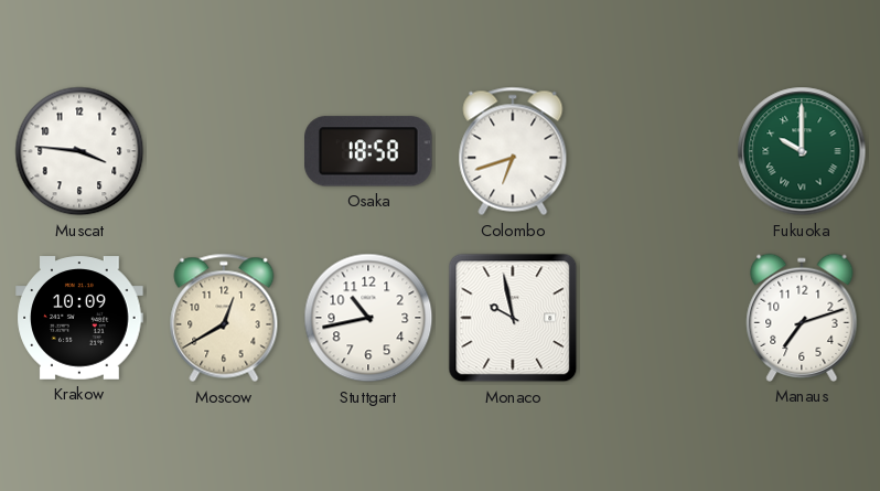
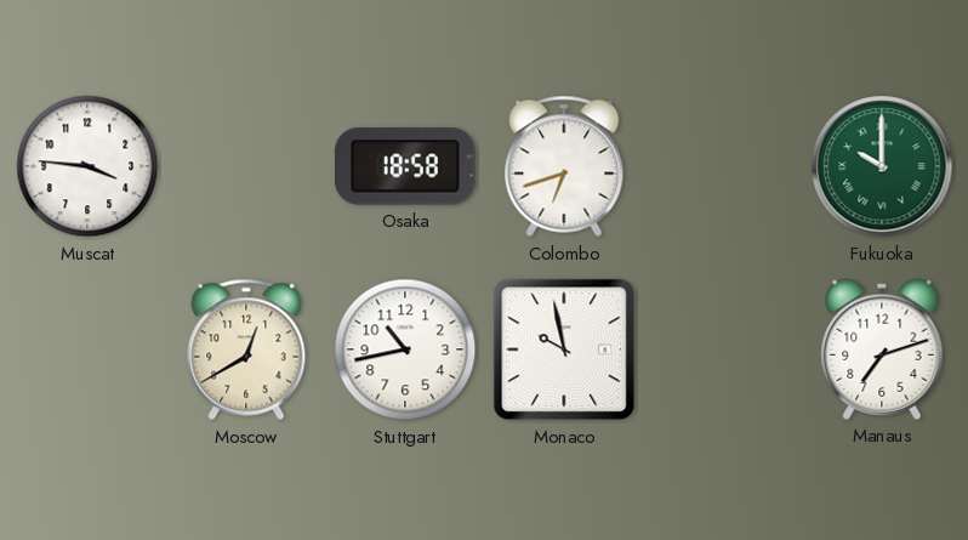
Krakow: 10:09 -> none
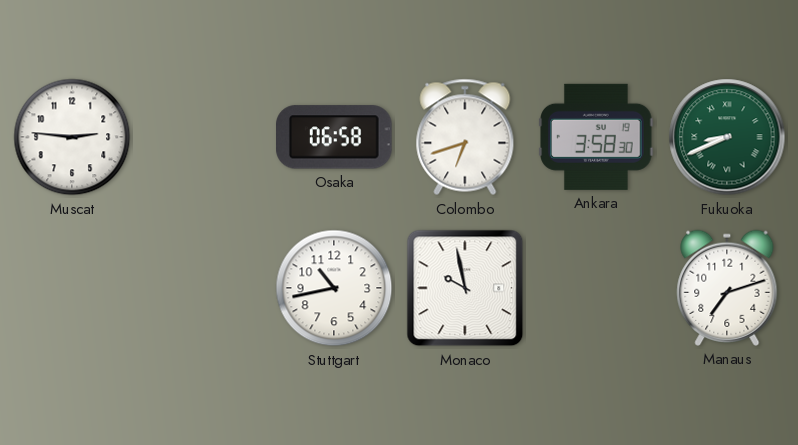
Muscat: 3:46 -> 2:46
Osaka: 18:58 -> 06:58
Ankara: none -> 3:58
Fukuoka: 10:00 -> 8:41
Moscow: 12:40 -> none
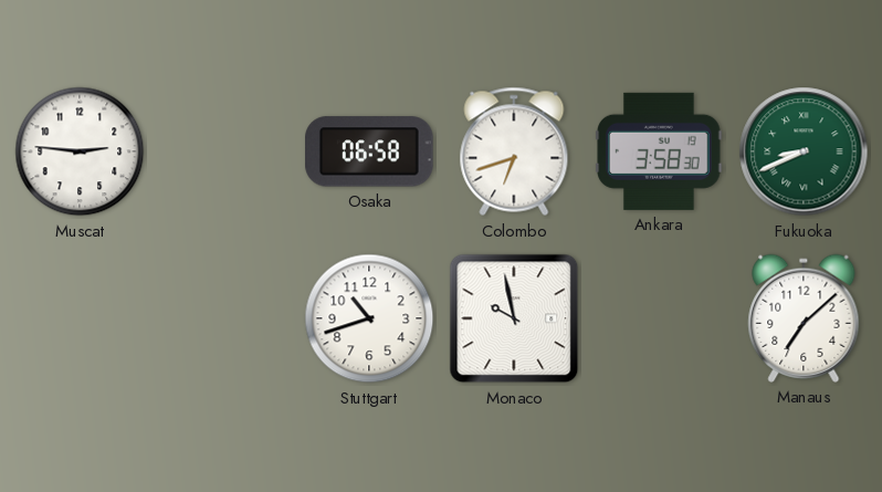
Stuttgart: 10:43 -> 10:42
Manaus: 7:12 -> 7:08
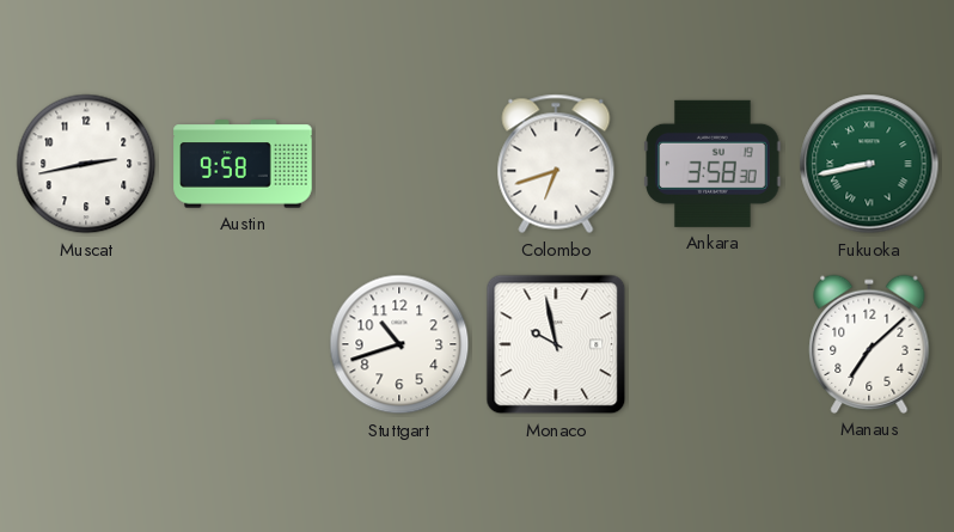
Muscat: 2:46 -> 2:43
Austin: none -> 9:58
Osaka: 06:58 -> none
Fukuoka: 8:41 -> 8:43
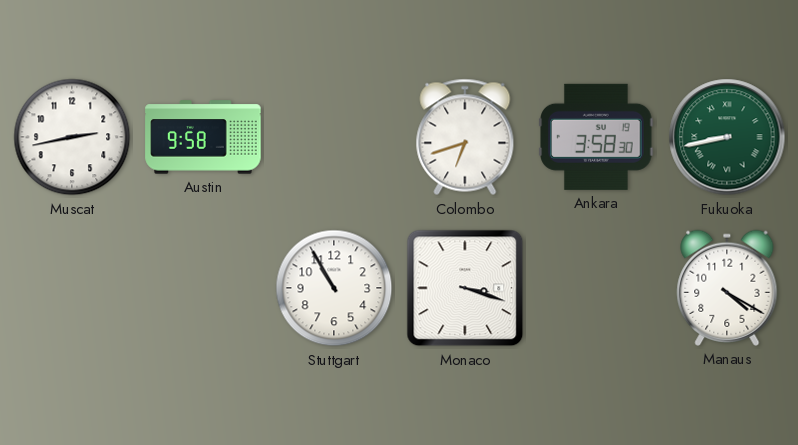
Stuttgart: 10:42 -> 10:55
Monaco: 9:58 -> 3:18
Manaus: 7:08 -> 4:20
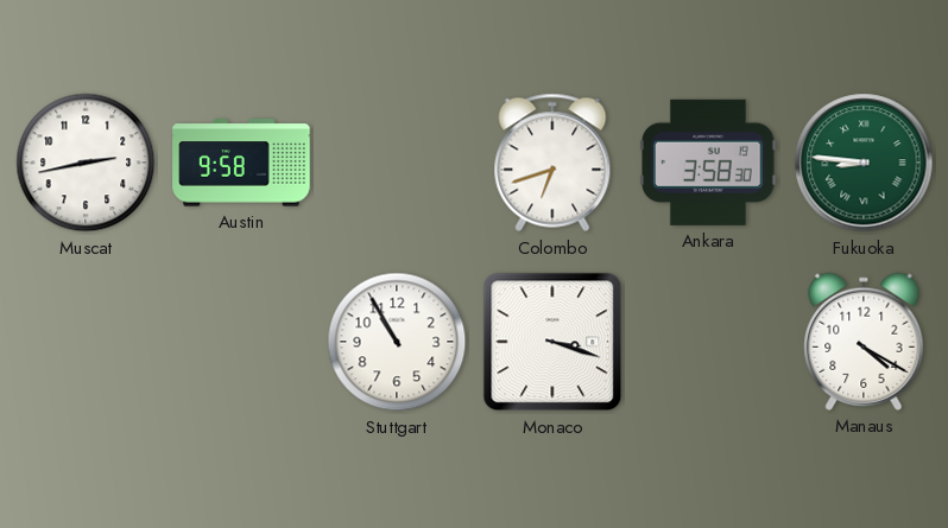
Fukuoka: 8:43 -> 8:46
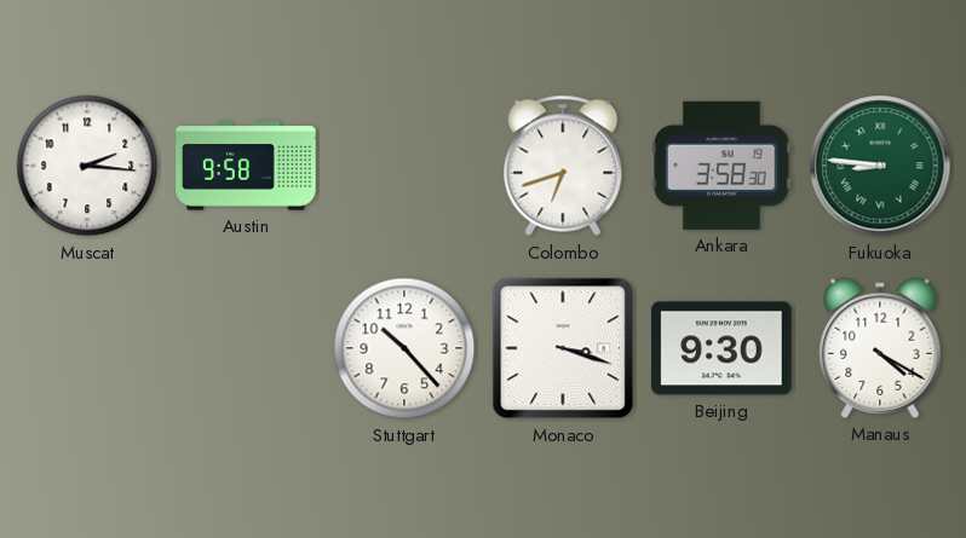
Muscat: 2:43 -> 2:16
Stuttgart: 10:55 -> 10:23
Beijing: none -> 9:30
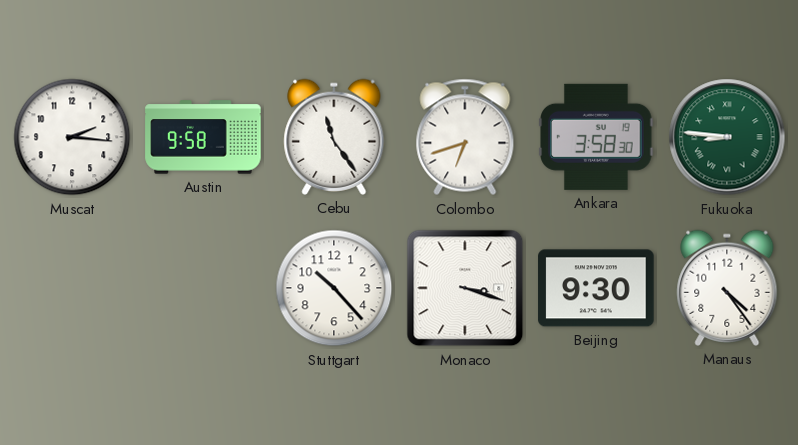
Cebu: none -> 11:24
Manaus: 4:20 -> 4:24
